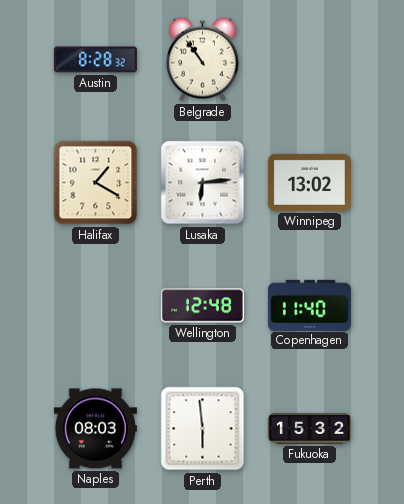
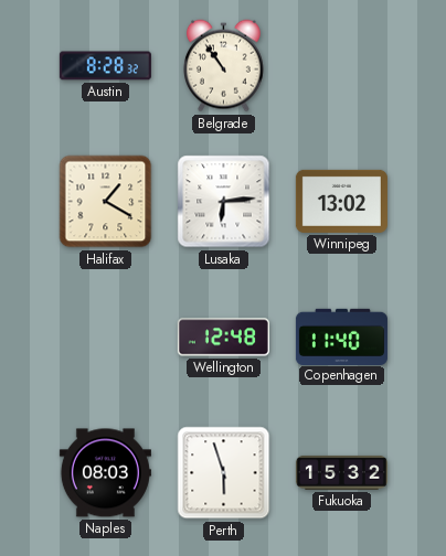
Perth: 5:59 -> 5:57
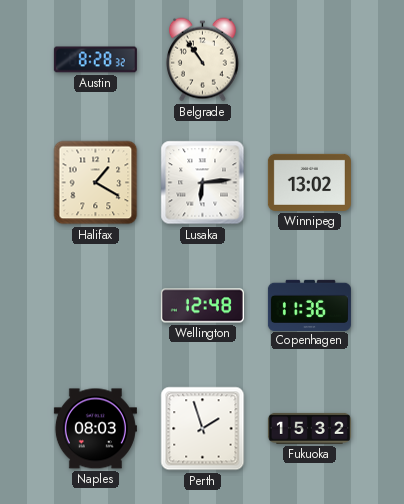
Copenhagen: 11:40 -> 11:36
Perth: 5:57 -> 1:57
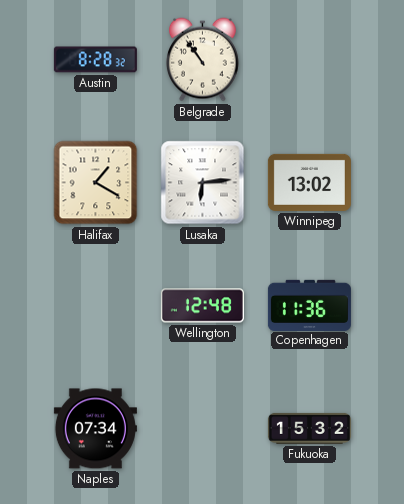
Naples: 08:03 -> 07:34
Perth: 1:57 -> none
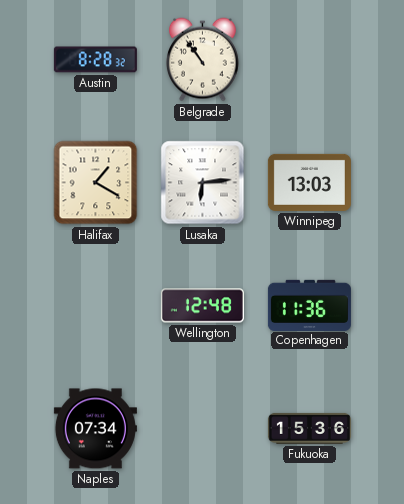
Winnipeg: 13:02 -> 13:03
Fukuoka: 15:32 -> 15:36
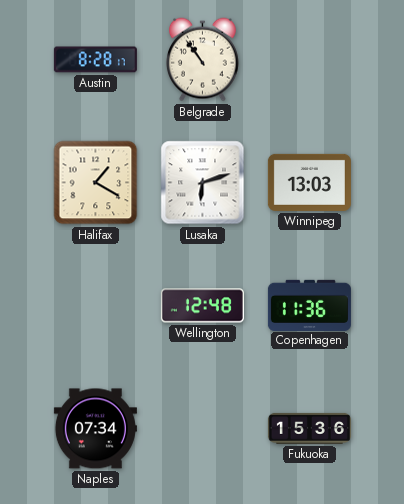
Austin: 8:28:32 -> 8:28:17
Lusaka: 6:14 -> 6:12
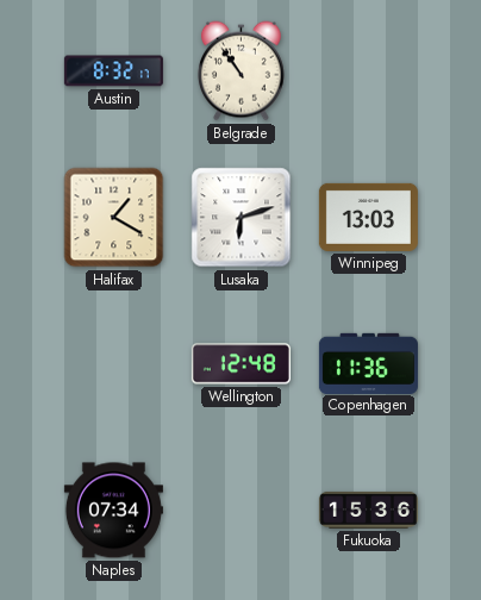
Austin: 8:28 -> 8:32
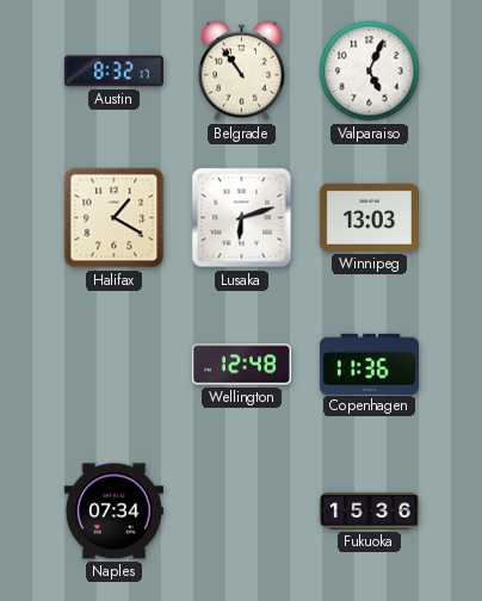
Valparaiso: none -> 5:04
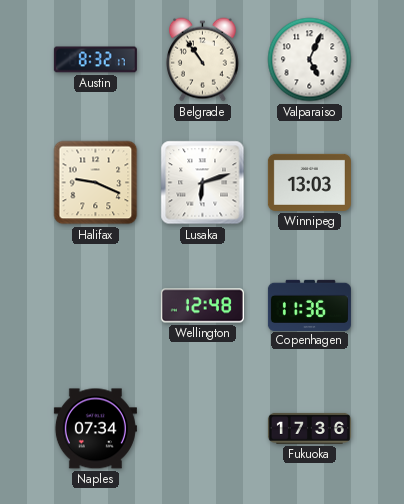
Halifax: 1:20 -> 9:19
Fukuoka: 15:36 -> 17:36
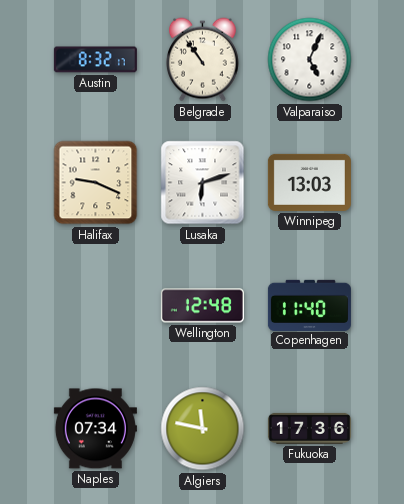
Copenhagen: 11:36 -> 11:40
Algiers: none -> 11:47
